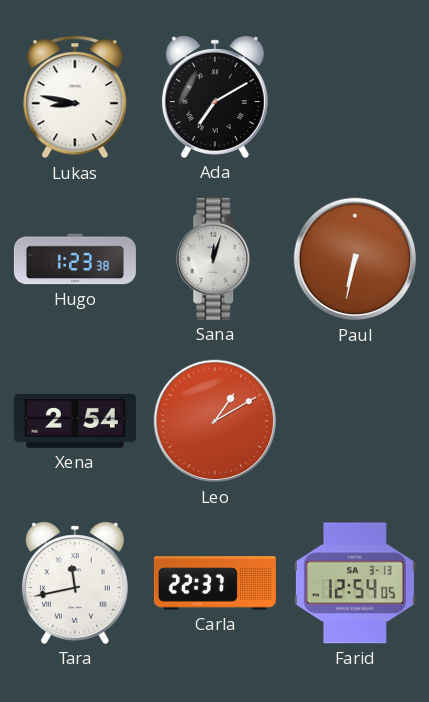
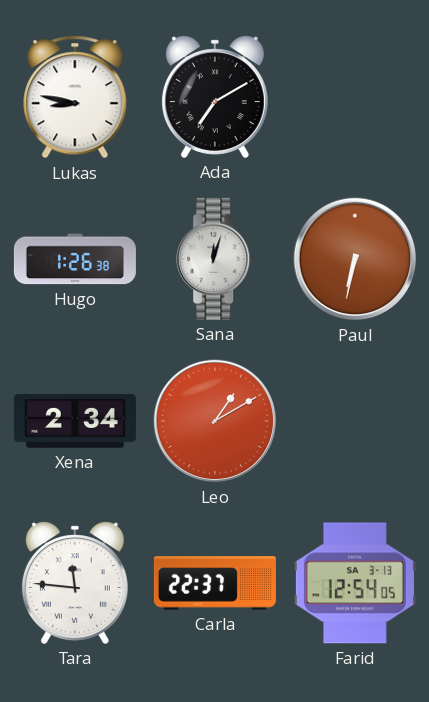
Hugo: 1:23 -> 1:26
Xena: 2:54 -> 2:34
Tara: 11:43 -> 11:46
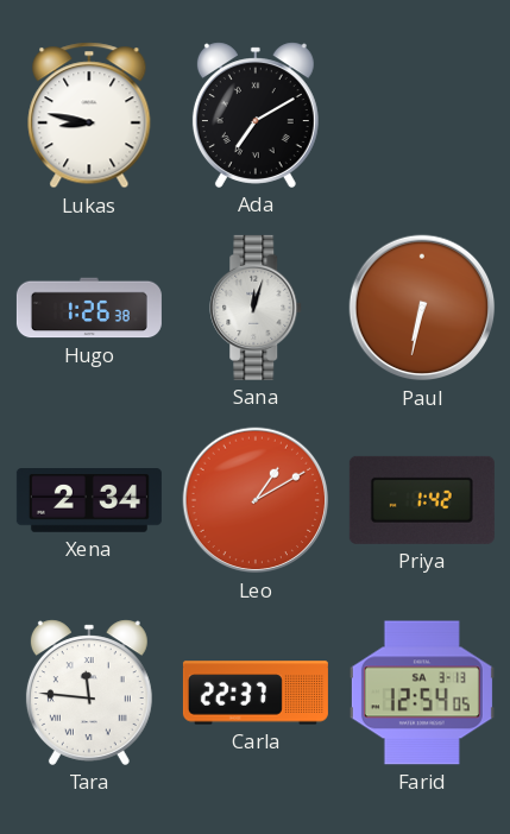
Priya: none -> 1:42
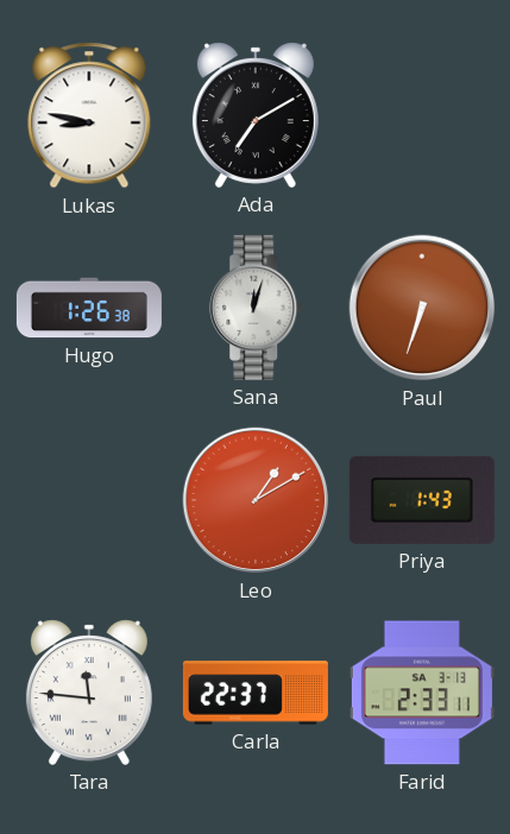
Paul: 6:32 -> 6:33
Xena: 2:34 -> none
Priya: 1:42 -> 1:43
Farid: 12:54 -> 2:33
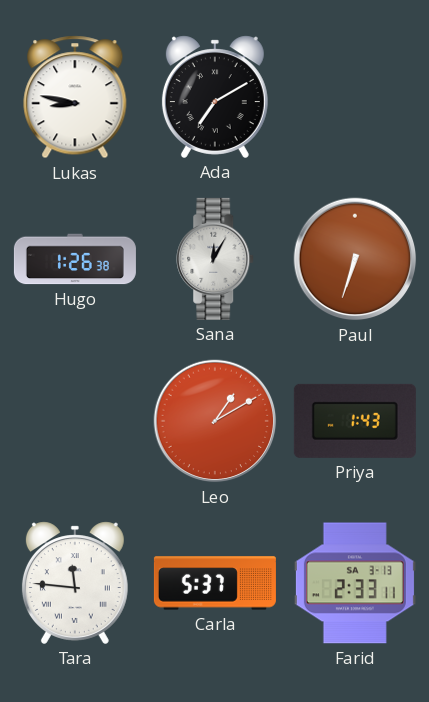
Sana: 12:03 -> 12:05
Carla: 22:37 -> 5:37
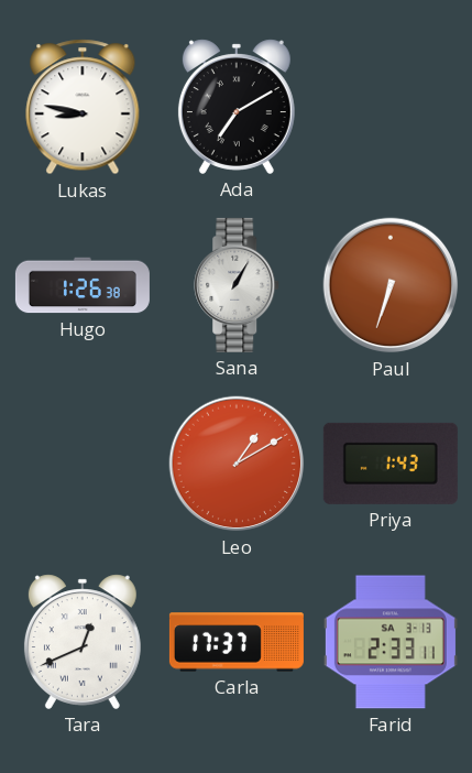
Sana: 12:05 -> 1:05
Tara: 11:46 -> 12:41
Carla: 5:37 -> 17:37
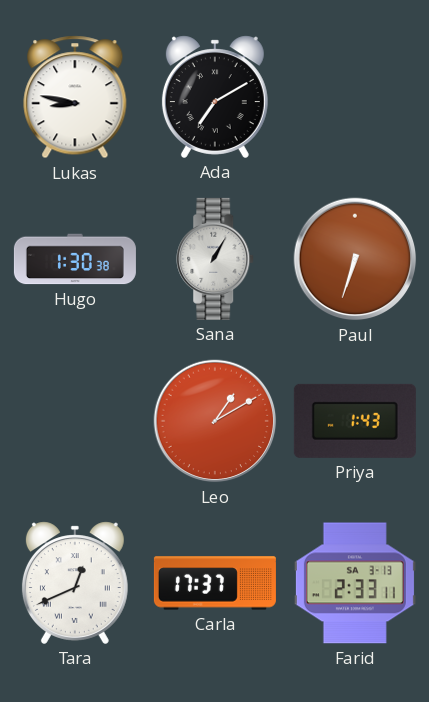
Hugo: 1:26 -> 1:30
